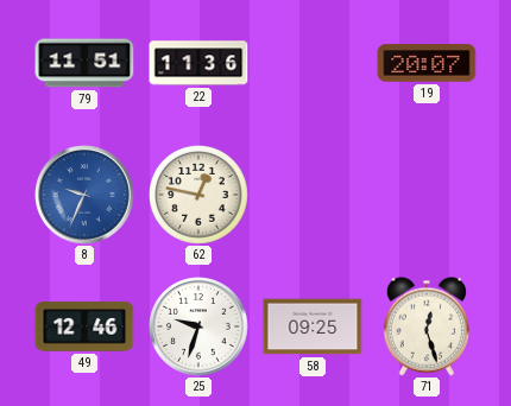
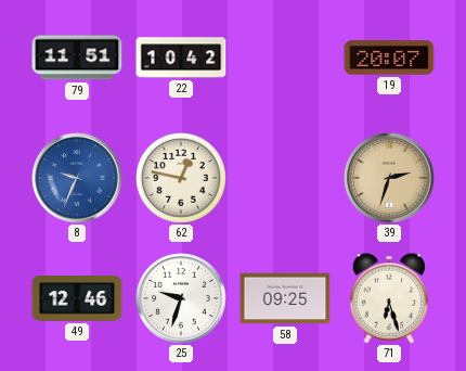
22: 11:36 -> 10:42
39: none -> 2:33
71: 12:27 -> 6:27
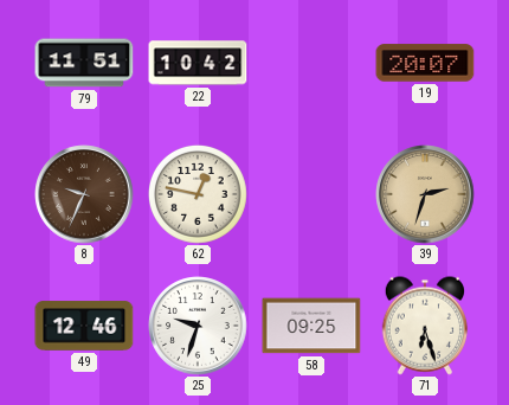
8 dial: blue -> brown
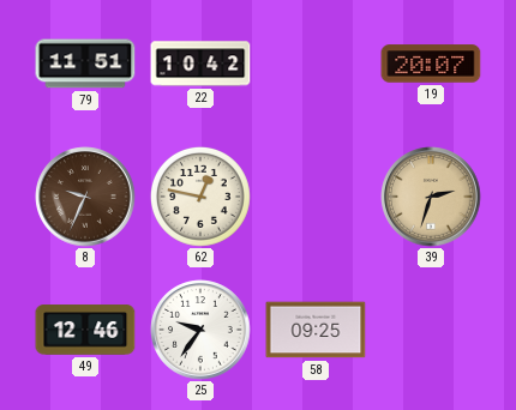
25: 9:33 -> 9:36
71: 6:27 -> none
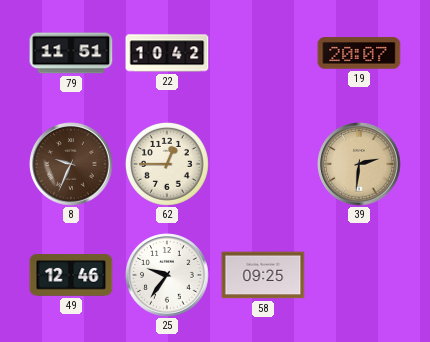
62: 12:47 -> 12:45
39: 2:33 -> 2:31
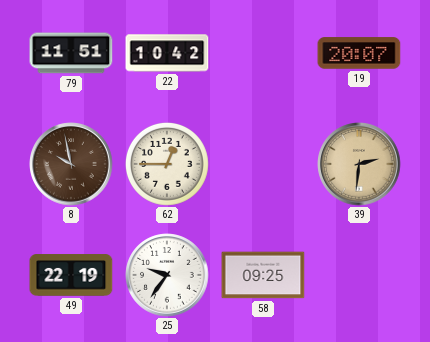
8: 9:34 -> 9:58
49: 12:46 -> 22:19
